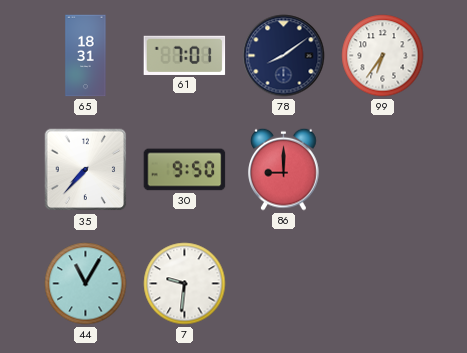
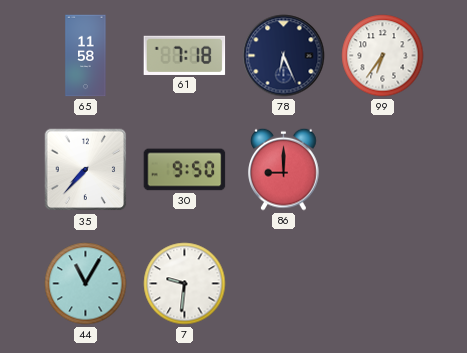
65: 18:31 -> 11:58
61: 7:01 -> 7:18
78: 8:09 -> 6:26
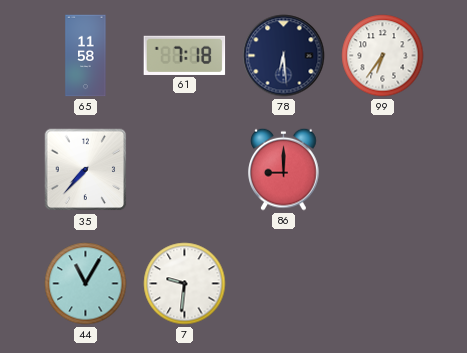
78: 6:26 -> 6:29
30: 9:50 -> none
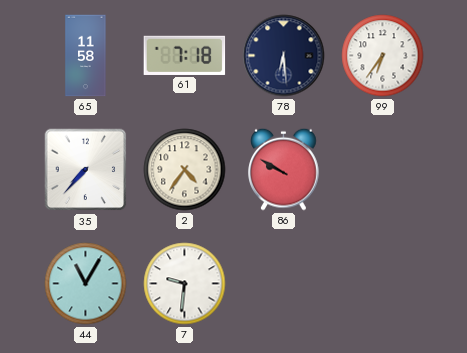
2: none -> 4:36
86: 9:00 -> 9:50
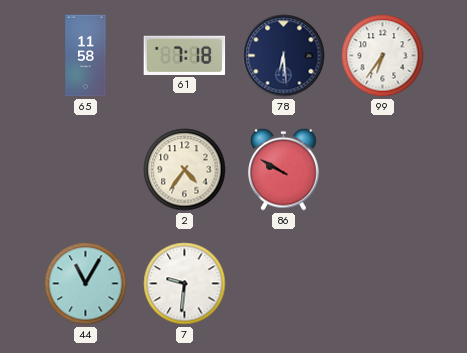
35: 7:37 -> none
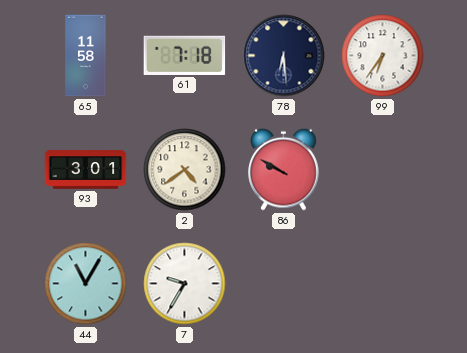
93: none -> 3:01
2: 4:36 -> 4:39
7: 9:31 -> 9:35
